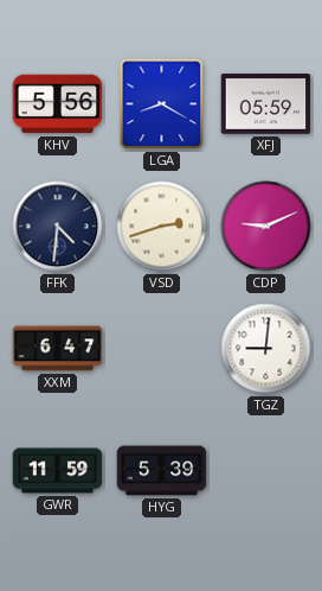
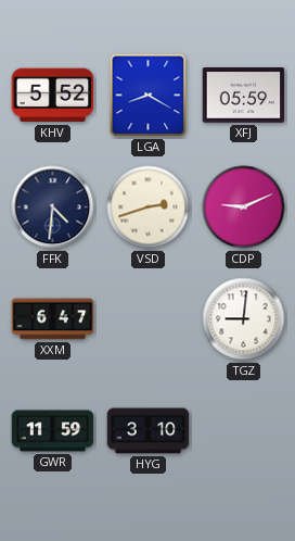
KHV: 5:56 -> 5:52
HYG: 5:39 -> 3:10
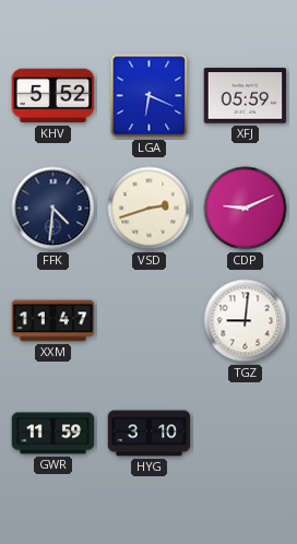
LGA: 8:20 -> 6:19
XXM: 6:47 -> 11:47
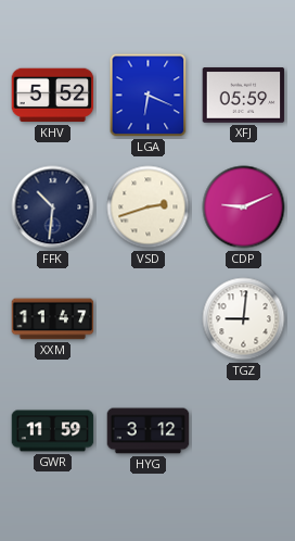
FFK: 4:31 -> 10:31
HYG: 3:10 -> 3:12
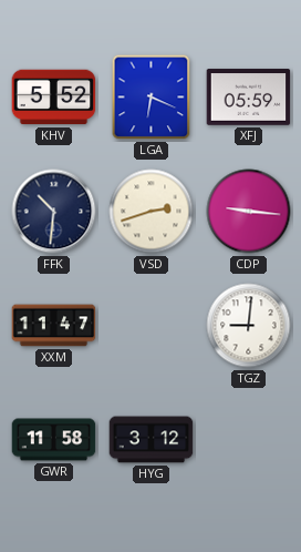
CDP: 9:11 -> 9:16
GWR: 11:59 -> 11:58
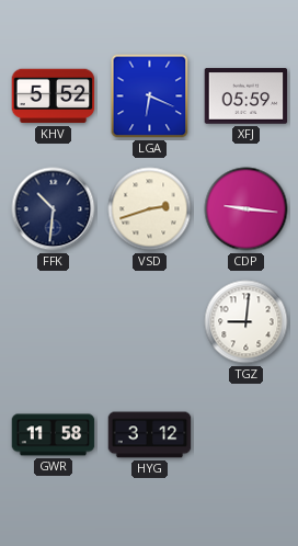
XXM: 11:47 -> none
